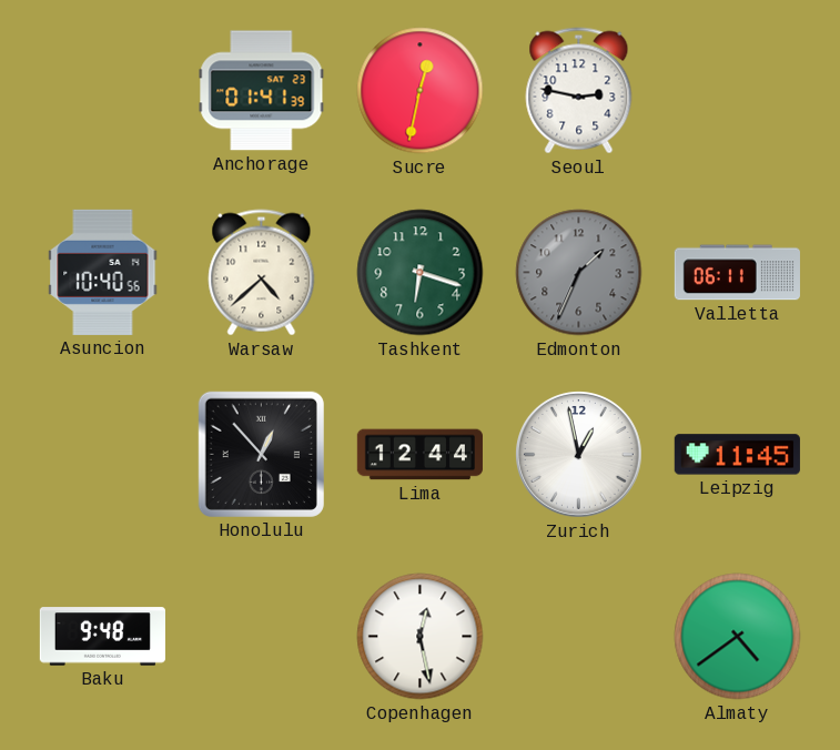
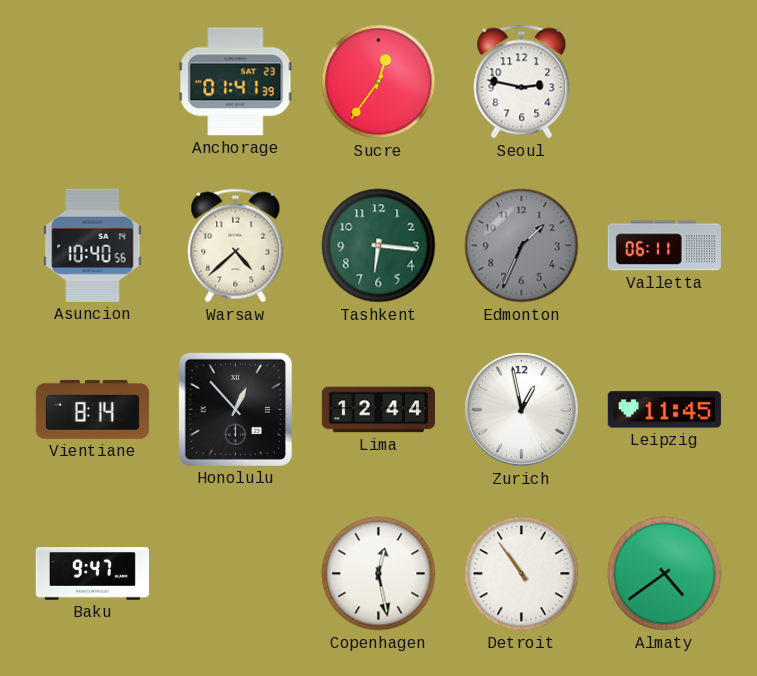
Sucre: 12:32 -> 12:36
Tashkent: 6:18 -> 6:16
Vientiane: none -> 8:14
Baku: 9:48 -> 9:47
Detroit: none -> 10:54
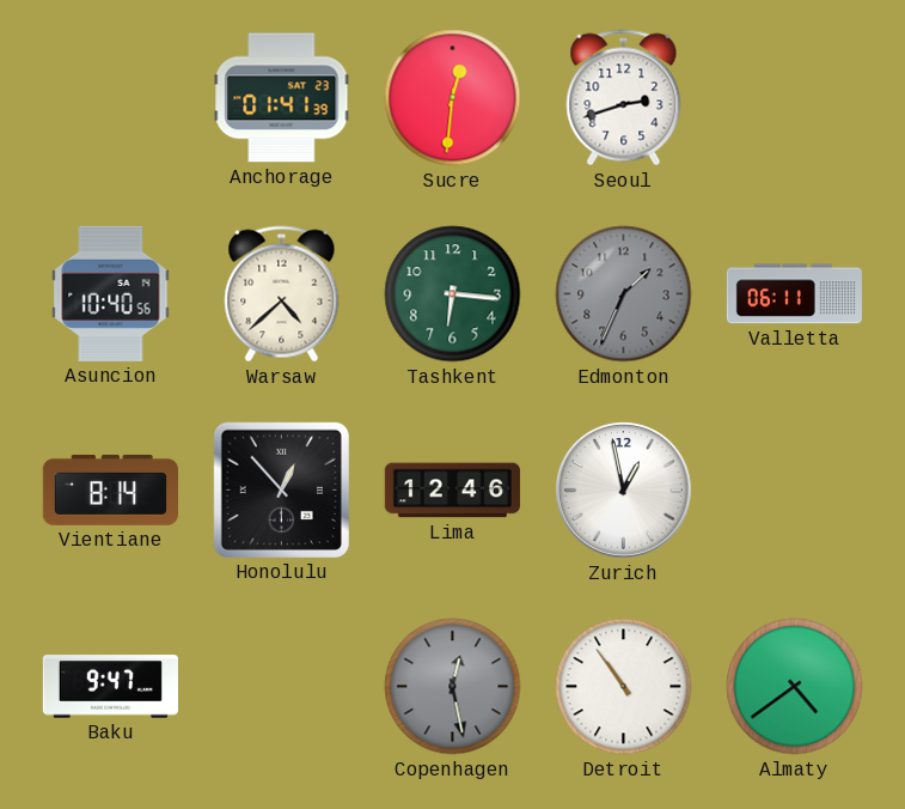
Sucre: 12:36 -> 12:31
Seoul: 2:47 -> 2:42
Lima: 12:44 -> 12:46
Leipzig: 11:45 -> none
Copenhagen dial: white -> grey
